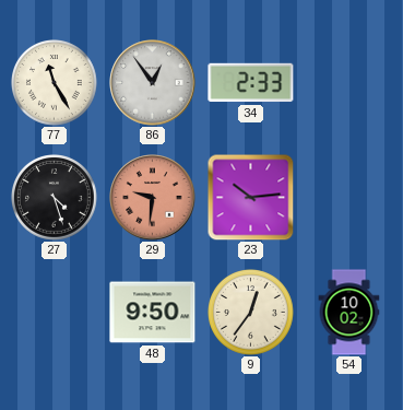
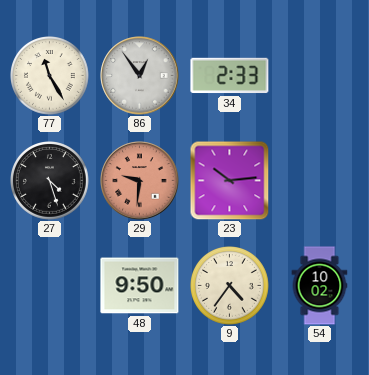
9: 12:36 -> 4:36
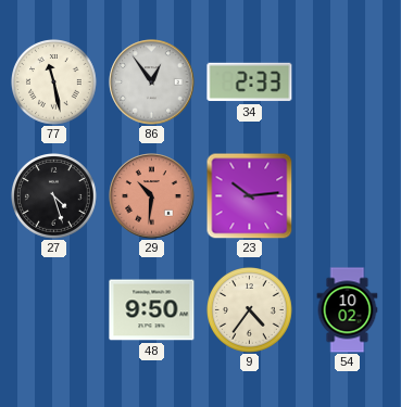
77: 11:25 -> 11:28
29: 9:31 -> 10:31
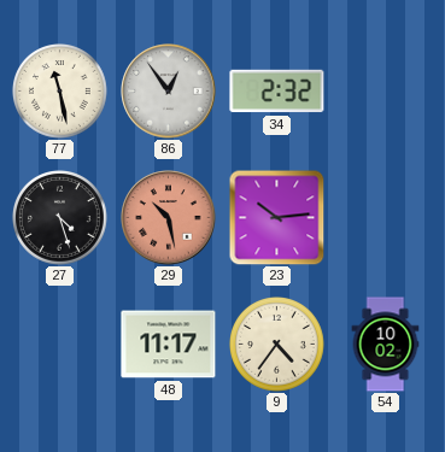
34: 2:33 -> 2:32
29: 10:31 -> 10:28
48: 9:50 -> 11:17
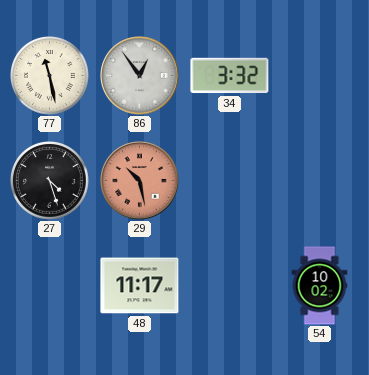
34: 2:32 -> 3:32
23: 10:14 -> none
9: 4:36 -> none
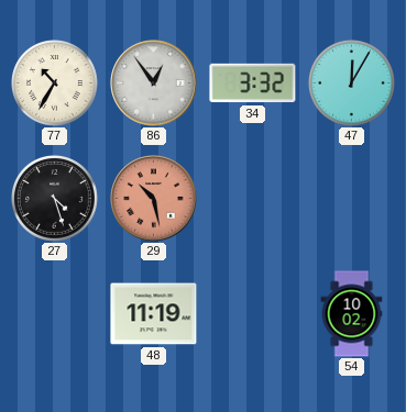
77: 11:28 -> 10:35
47: none -> 12:05
48: 11:17 -> 11:19
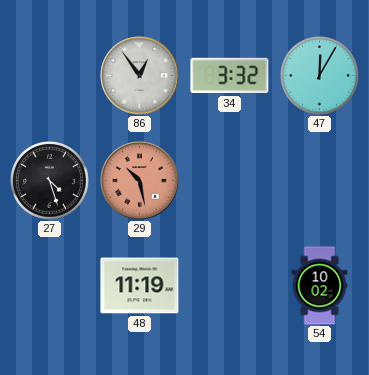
77: 10:35 -> none
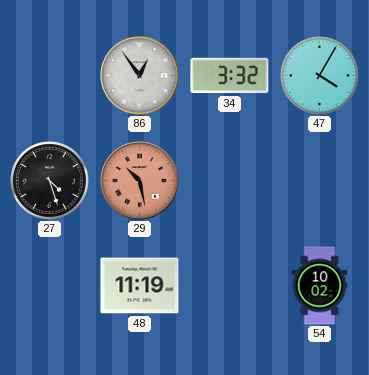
47: 12:05 -> 4:05
